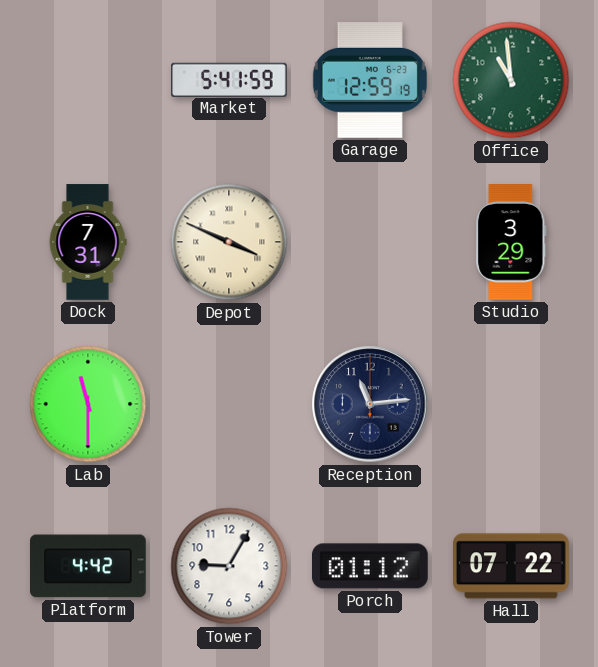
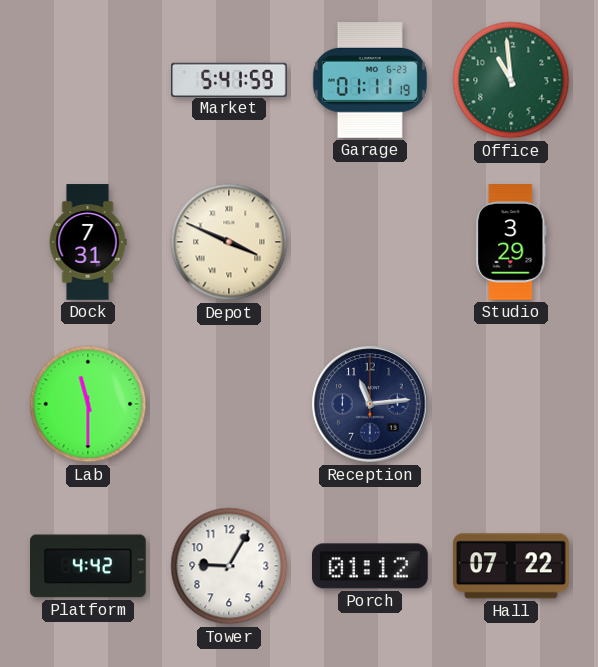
Garage: 12:59 -> 01:11
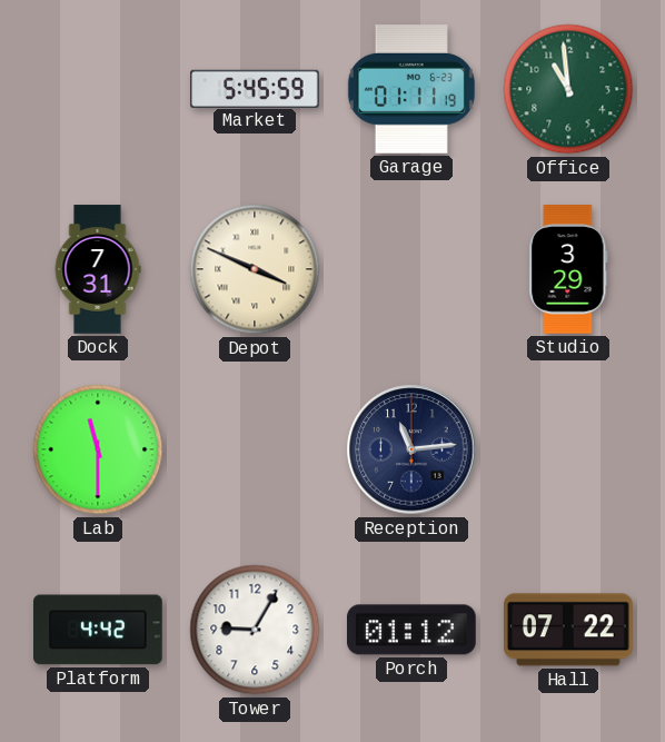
Market: 5:41 -> 5:45
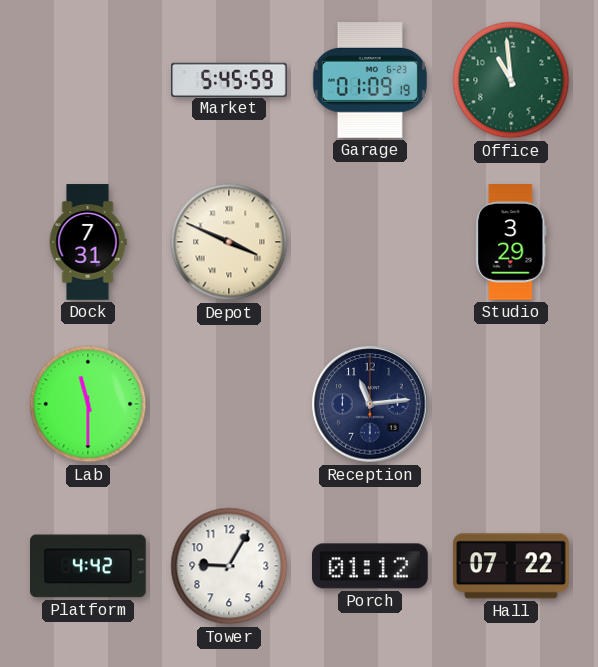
Garage: 01:11 -> 01:09
